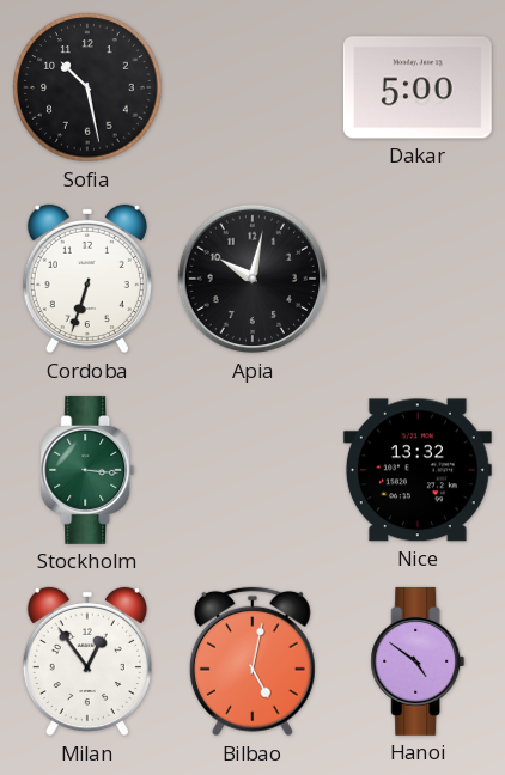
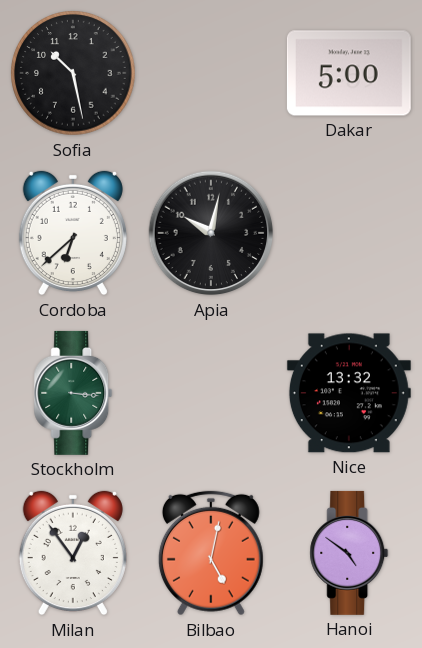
Cordoba: 6:33 -> 6:38
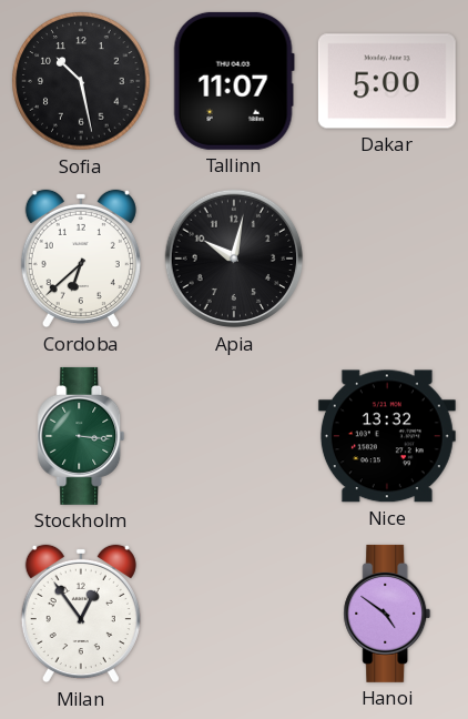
Tallinn: none -> 11:07
Bilbao: 5:02 -> none
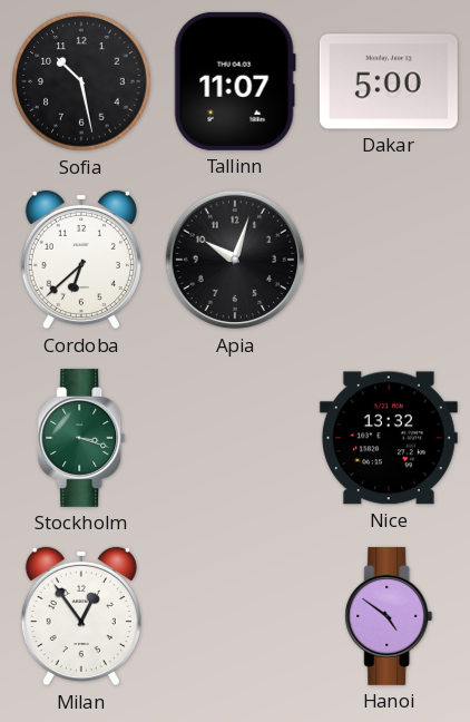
Apia: 10:02 -> 10:03
Stockholm: 3:16 -> 3:18
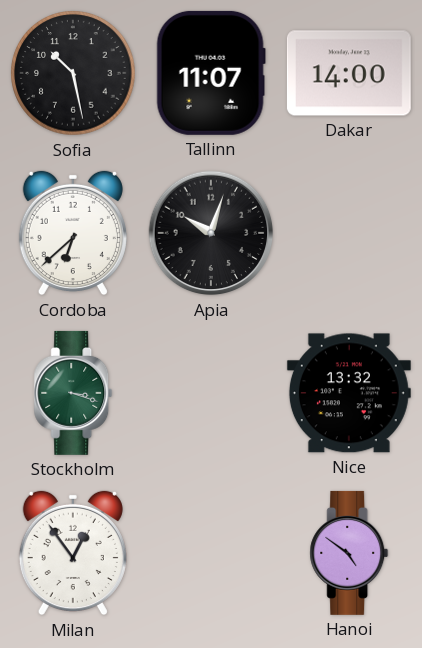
Dakar: 5:00 -> 14:00
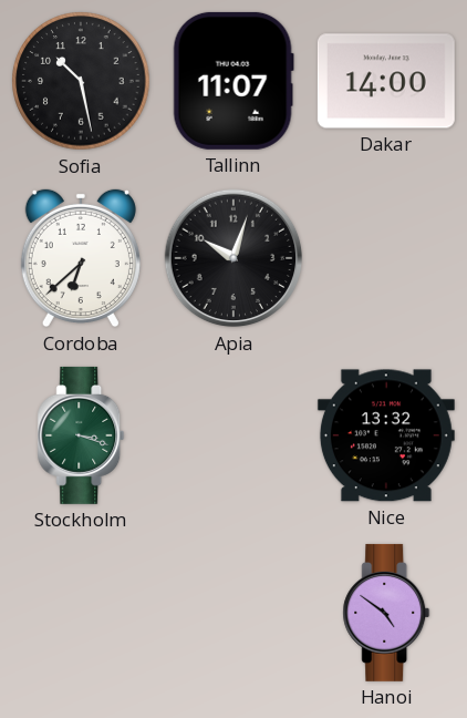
Milan: 12:54 -> none
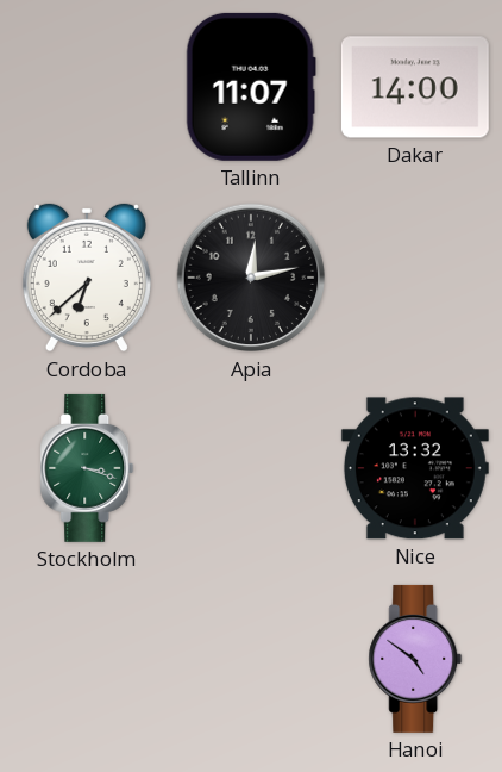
Sofia: 10:28 -> none
Apia: 10:03 -> 12:13
